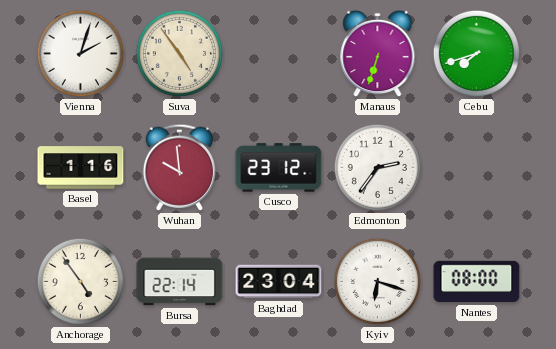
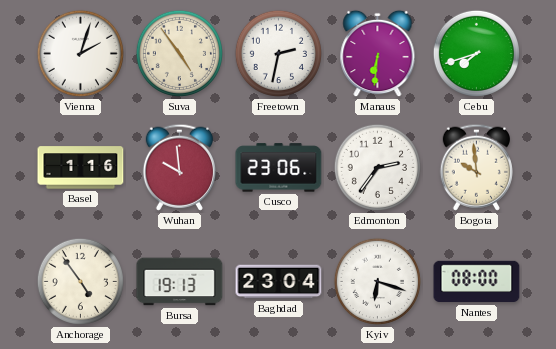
Freetown: none -> 2:32
Manaus: 6:33 -> 6:31
Cusco: 23:12 -> 23:06
Bogota: none -> 9:59
Bursa: 22:14 -> 19:13
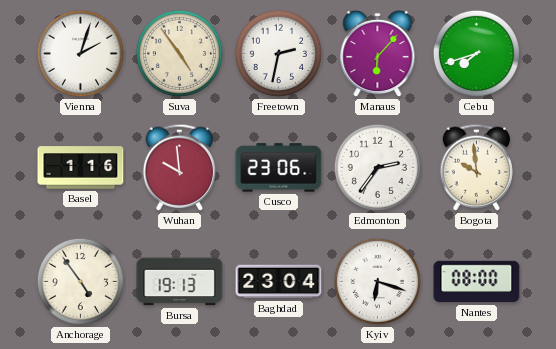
Manaus: 6:31 -> 6:07
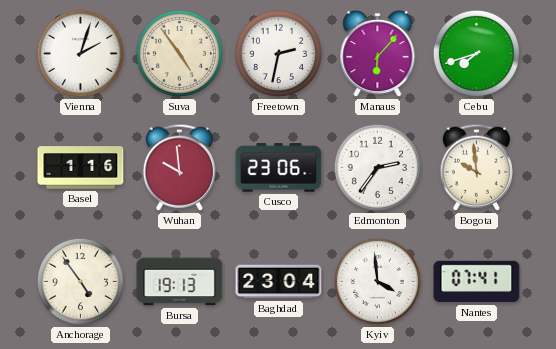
Kyiv: 6:18 -> 3:59
Nantes: 08:00 -> 07:41
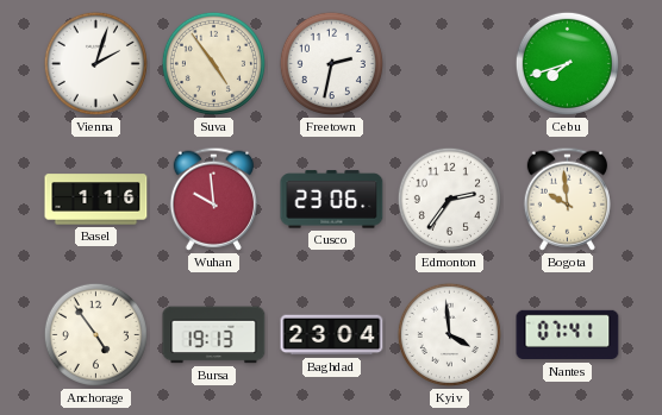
Manaus: 6:07 -> none
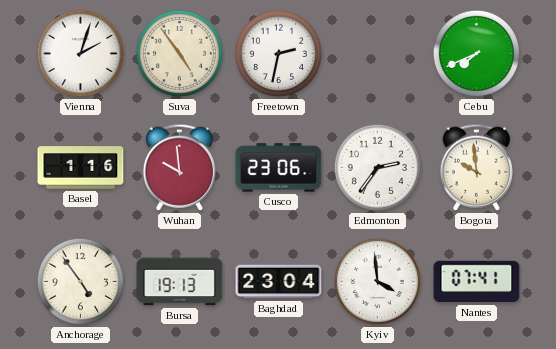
Cebu: 7:42 -> 7:41
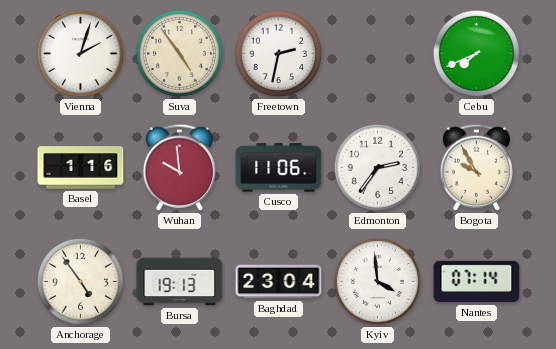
Cusco: 23:06 -> 11:06
Bogota: 9:59 -> 9:55
Nantes: 07:41 -> 07:14
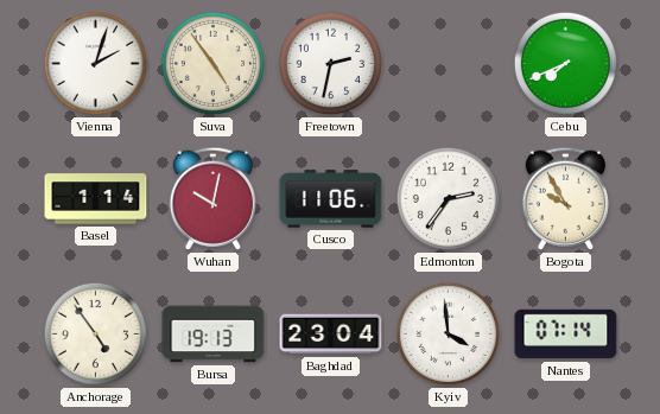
Basel: 1:16 -> 1:14
Wuhan: 9:59 -> 10:02
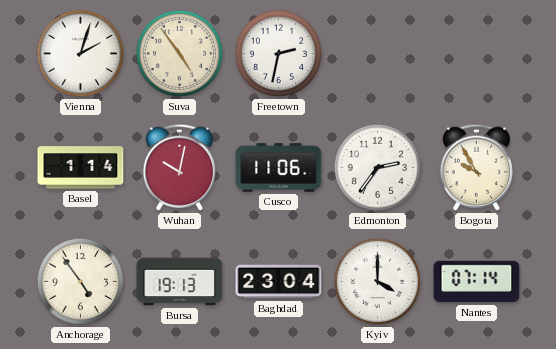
Cebu: 7:41 -> none
Kyiv: 3:59 -> 4:00
